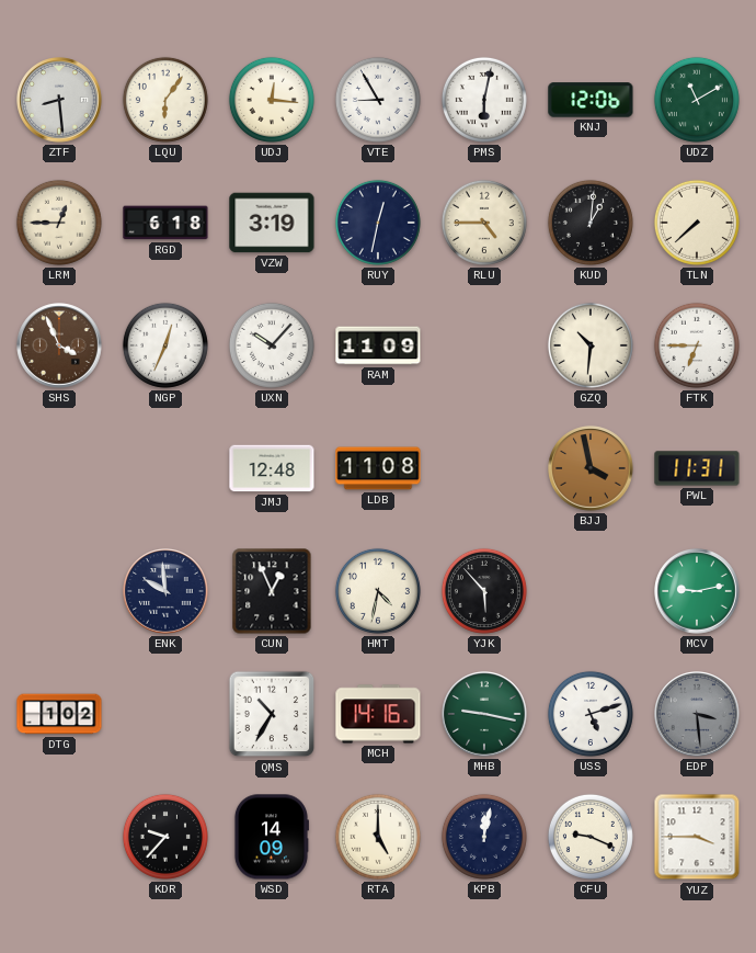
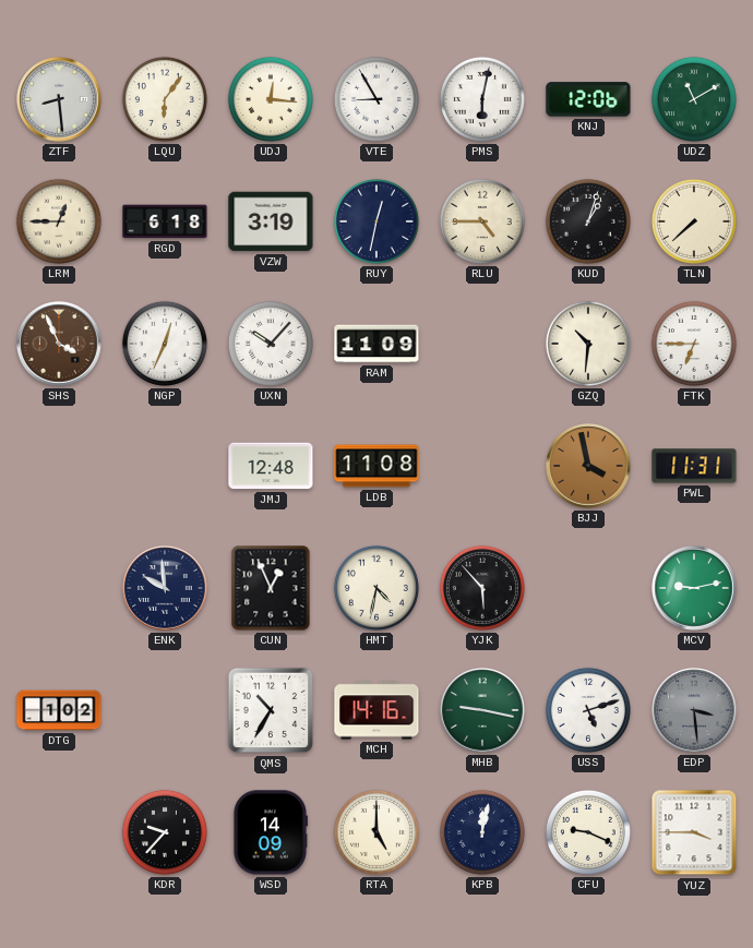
KUD: 1:01 -> 1:03
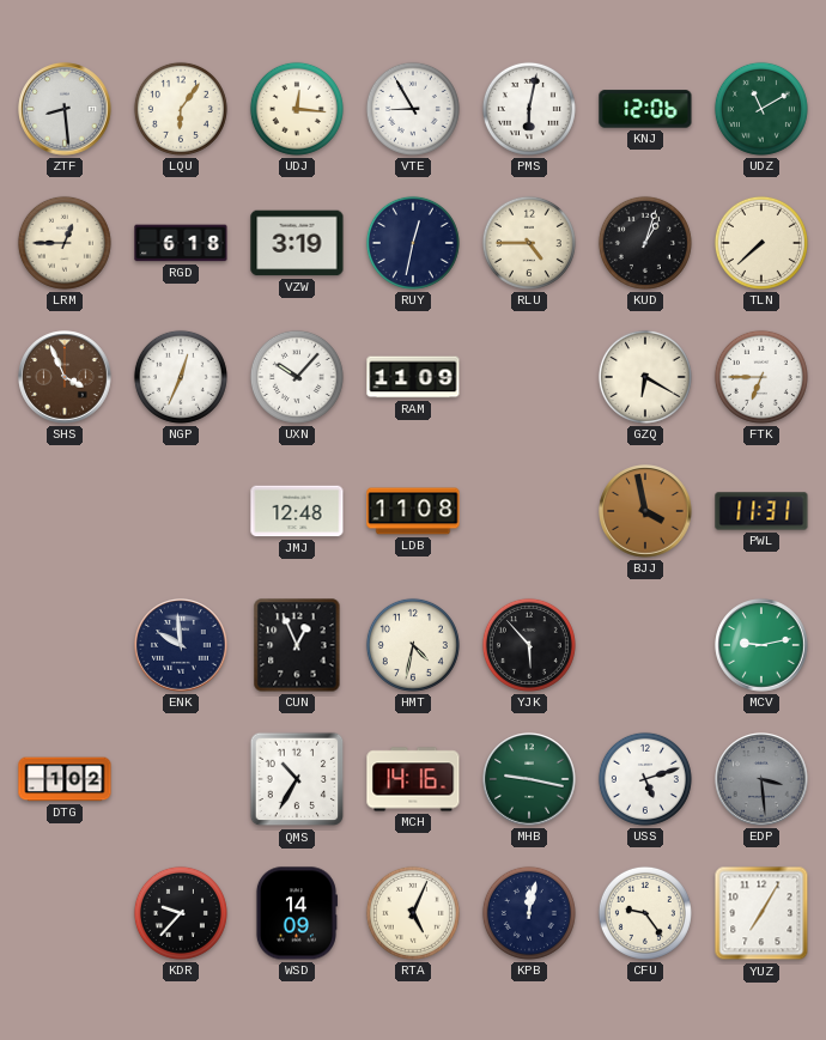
GZQ: 10:31 -> 6:20
RTA: 5:00 -> 5:04
CFU: 9:19 -> 9:24
YUZ: 3:45 -> 7:05
